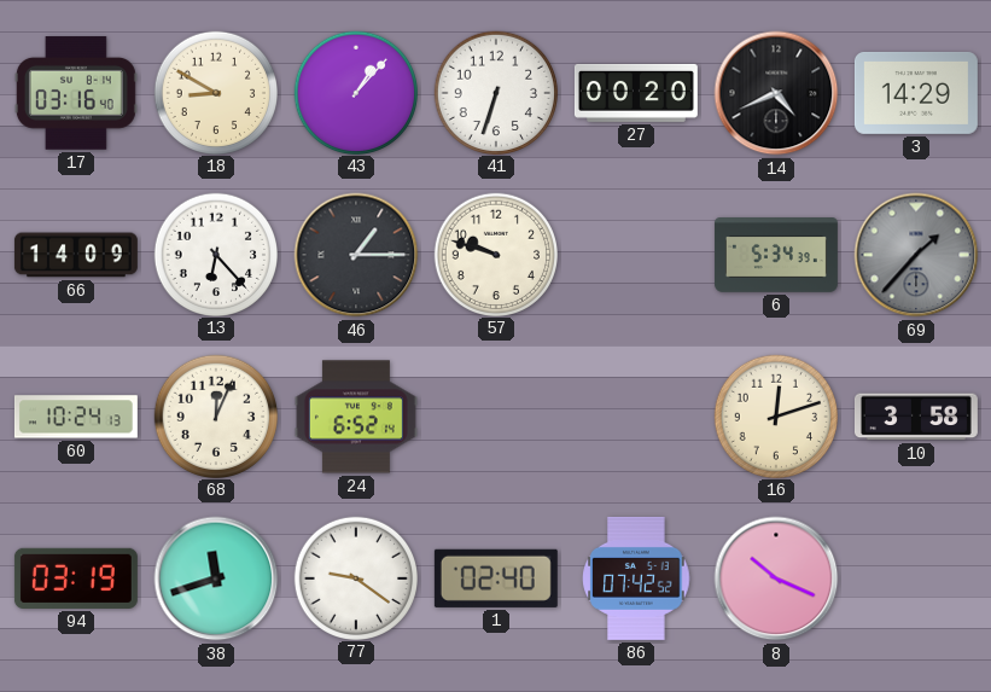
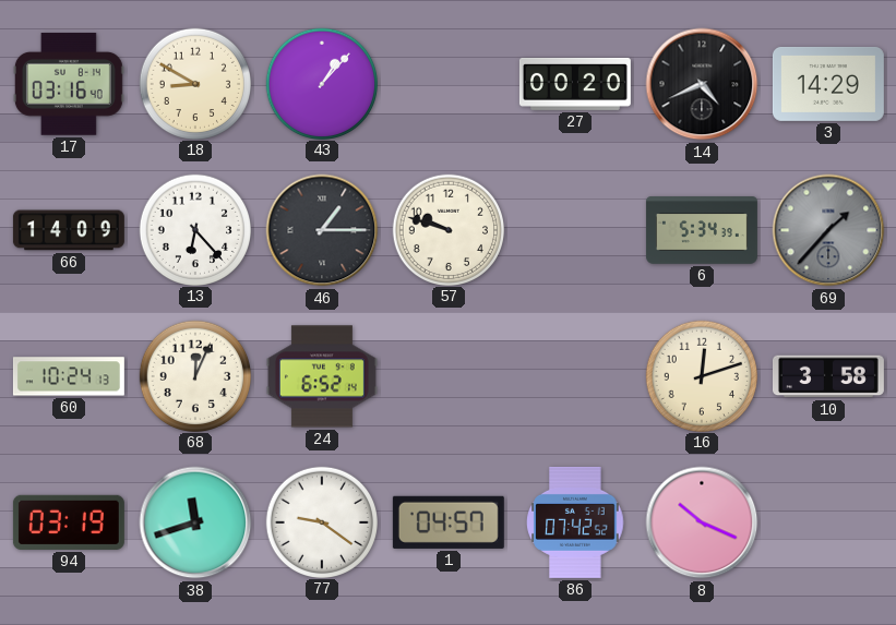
41: 6:33 -> none
1: 02:40 -> 04:57
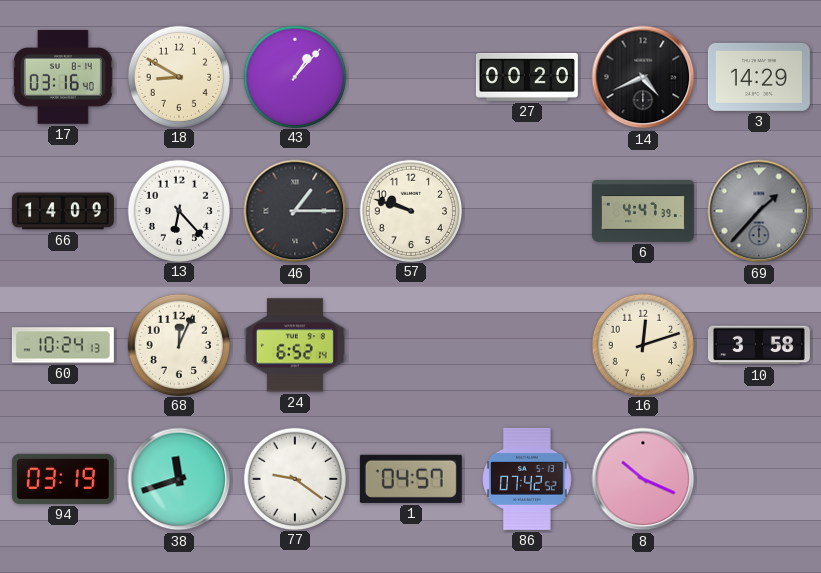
6: 5:34 -> 4:47
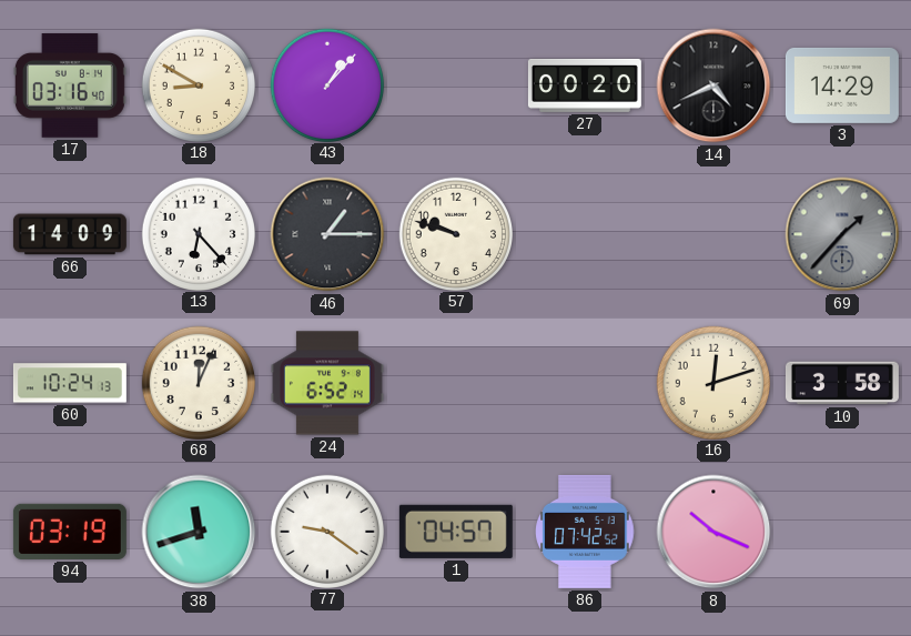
6: 4:47 -> none
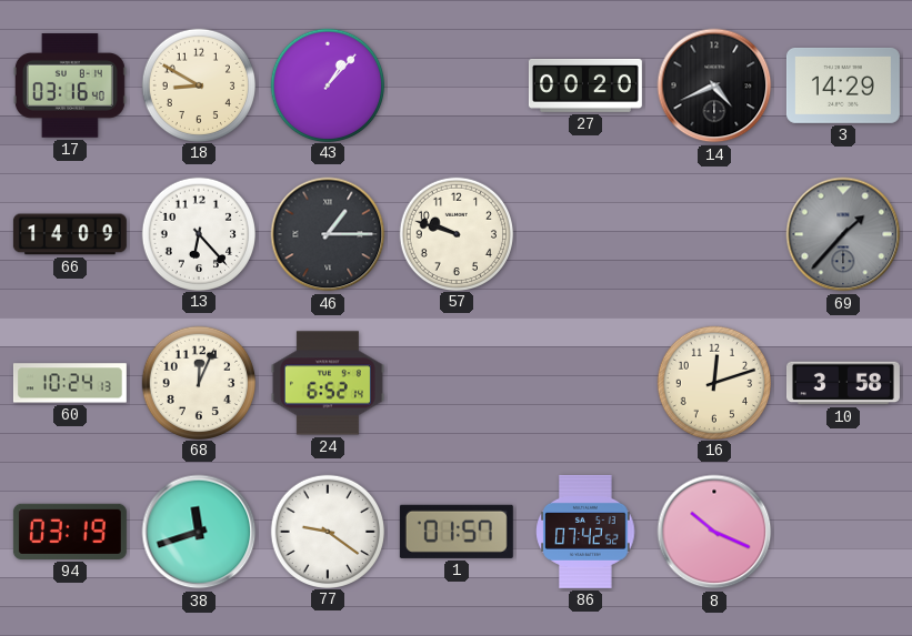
1: 04:57 -> 01:57
